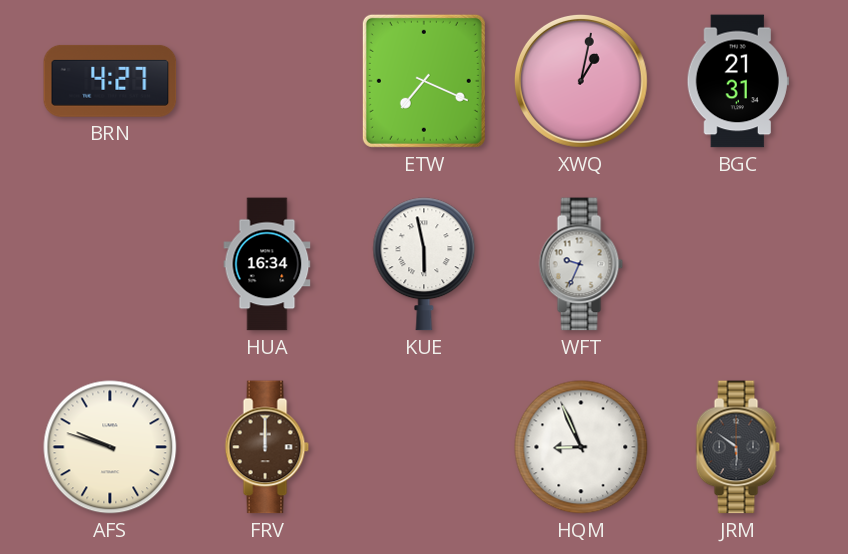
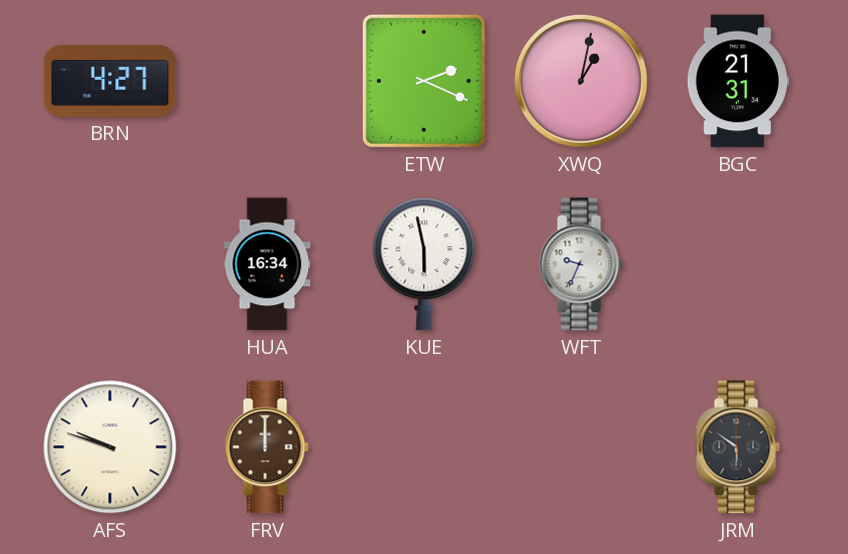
ETW: 7:19 -> 2:19
HQM: 8:56 -> none
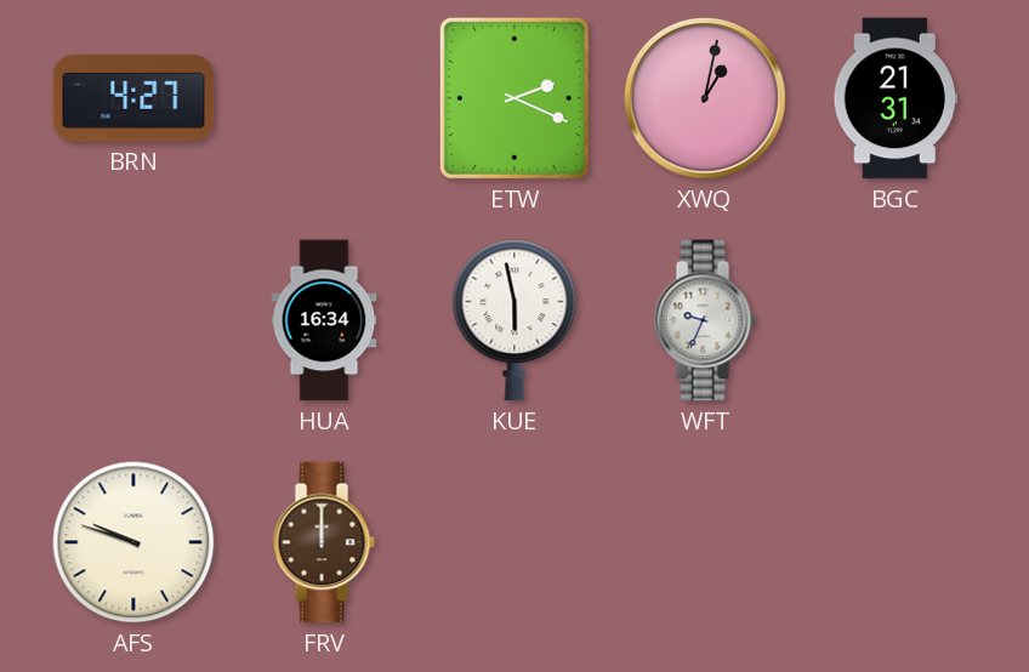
JRM: 5:51 -> none
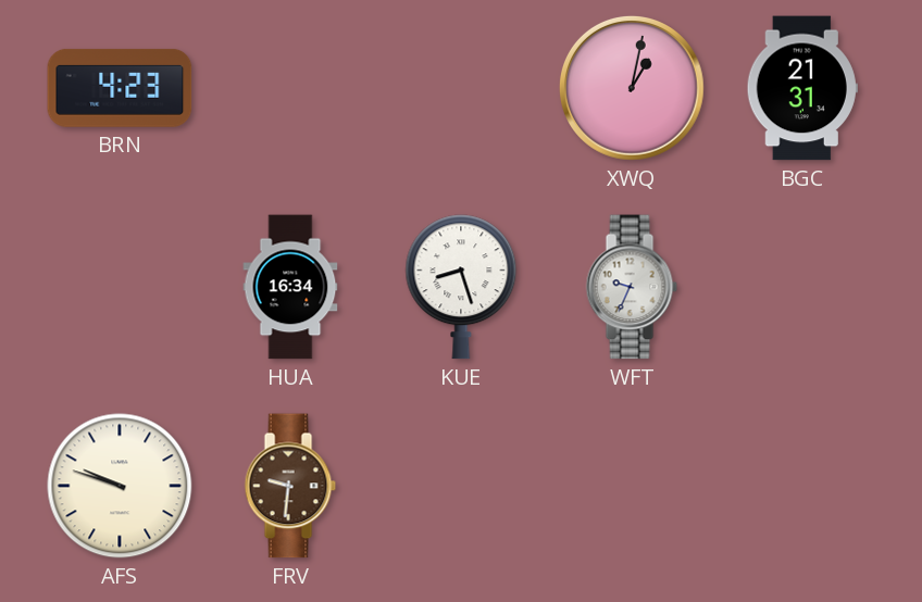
BRN: 4:27 -> 4:23
ETW: 2:19 -> none
KUE: 5:58 -> 8:27
FRV: 12:00 -> 9:31
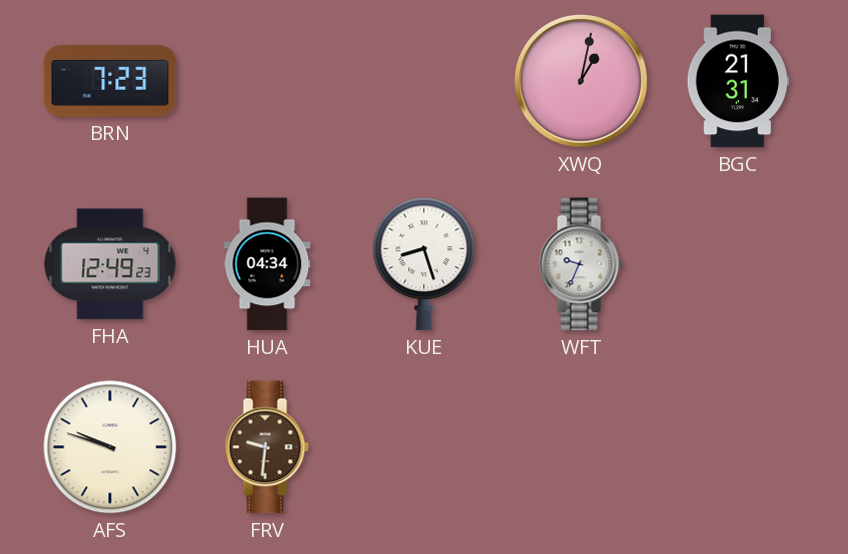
BRN: 4:23 -> 7:23
FHA: none -> 12:49
HUA: 16:34 -> 04:34
